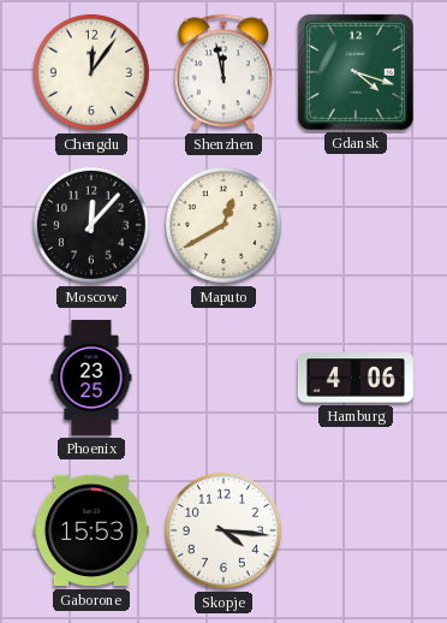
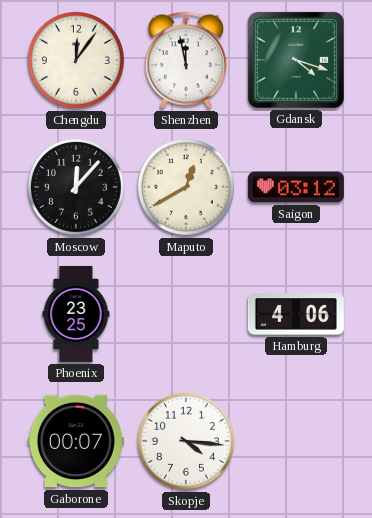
Saigon: none -> 03:12
Gaborone: 15:53 -> 00:07
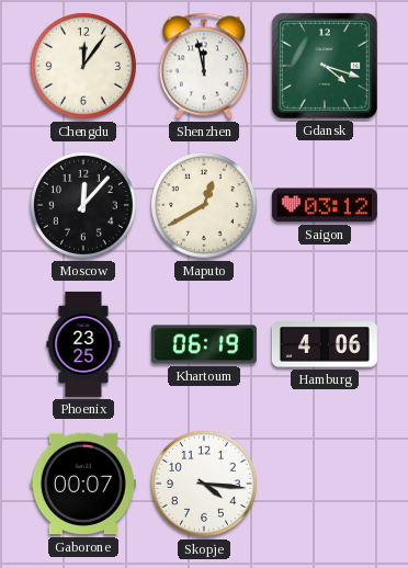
Khartoum: none -> 06:19
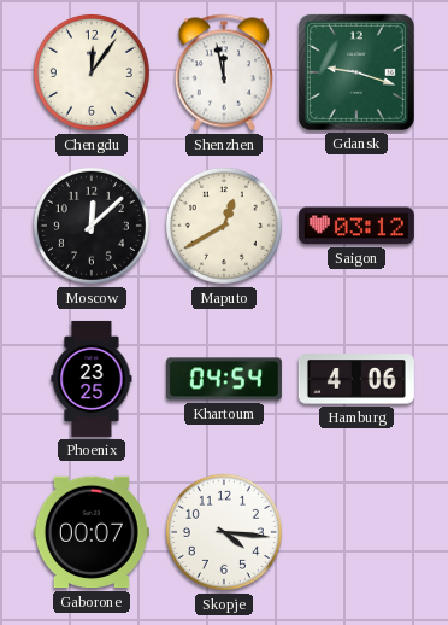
Gdansk: 4:18 -> 9:18
Moscow: 12:07 -> 12:08
Khartoum: 06:19 -> 04:54
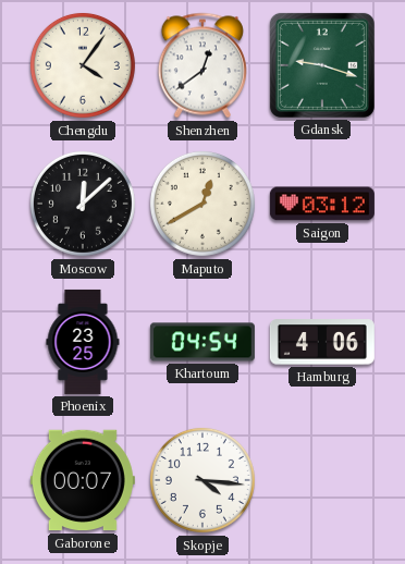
Chengdu: 12:06 -> 4:06
Shenzhen: 11:58 -> 12:39
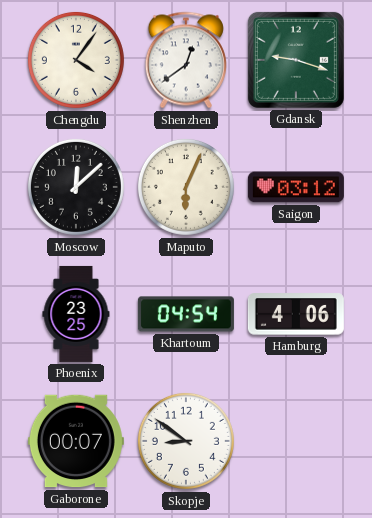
Maputo: 12:40 -> 6:04
Skopje: 4:16 -> 8:51
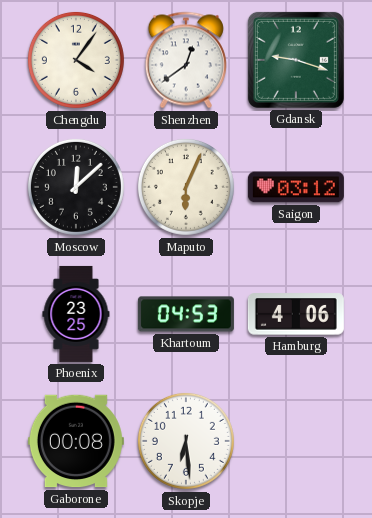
Khartoum: 04:54 -> 04:53
Gaborone: 00:07 -> 00:08
Skopje: 8:51 -> 6:29
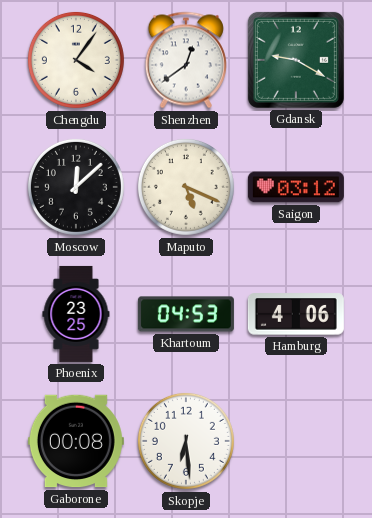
Gdansk: 9:18 -> 9:20
Maputo: 6:04 -> 5:19
